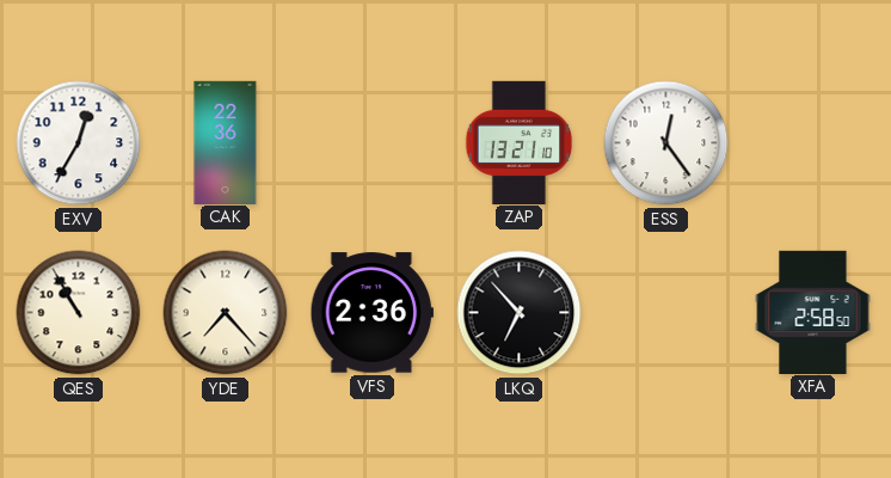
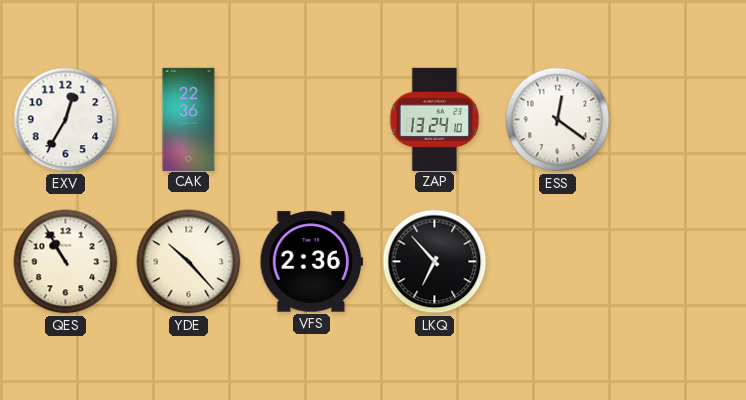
ZAP: 13:21 -> 13:24
ESS: 12:24 -> 12:21
YDE: 7:23 -> 10:23
XFA: 2:58 -> none
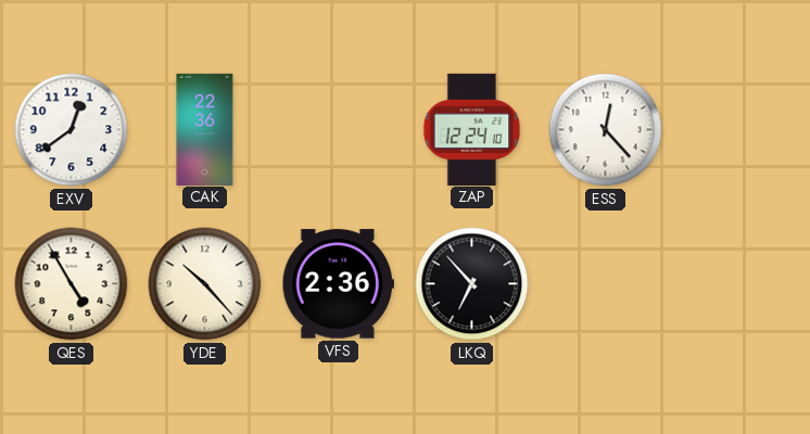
EXV: 12:35 -> 12:39
ZAP: 13:24 -> 12:24
ESS: 12:21 -> 12:23
QES: 10:55 -> 4:55
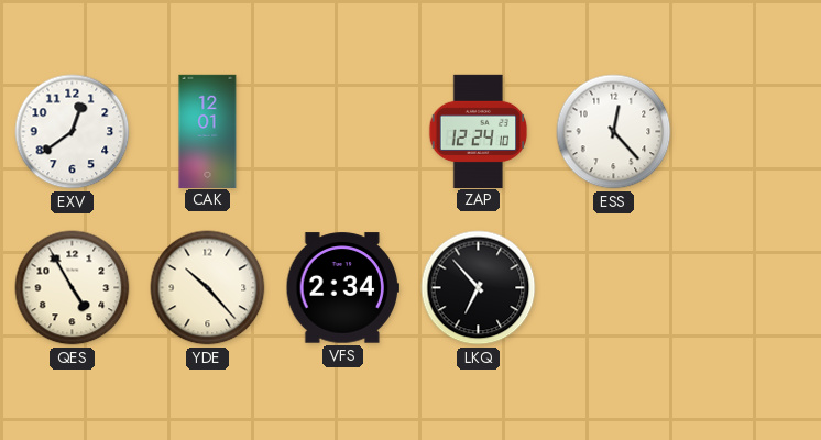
CAK: 22:36 -> 12:01
VFS: 2:36 -> 2:34
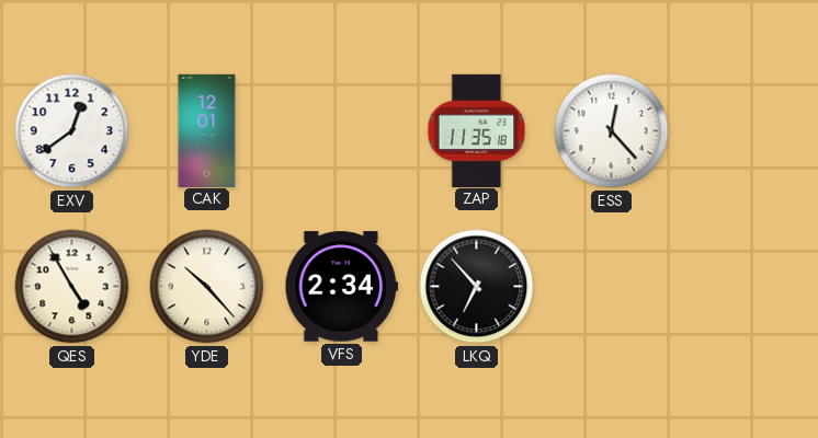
ZAP: 12:24 -> 11:35
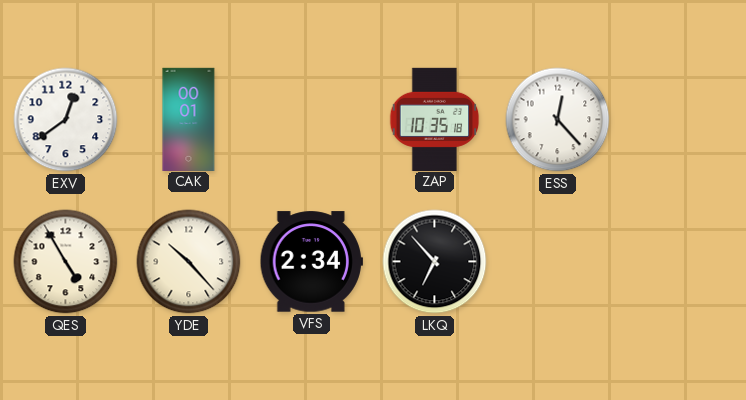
CAK: 12:01 -> 00:01
ZAP: 11:35 -> 10:35
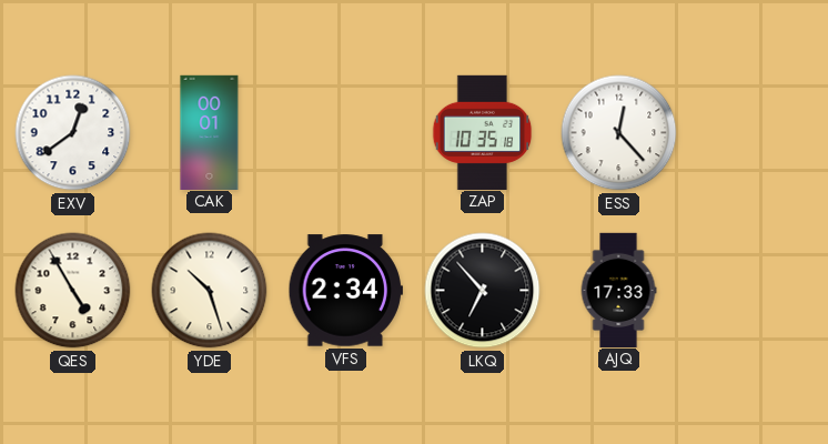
YDE: 10:23 -> 10:27
AJQ: none -> 17:33
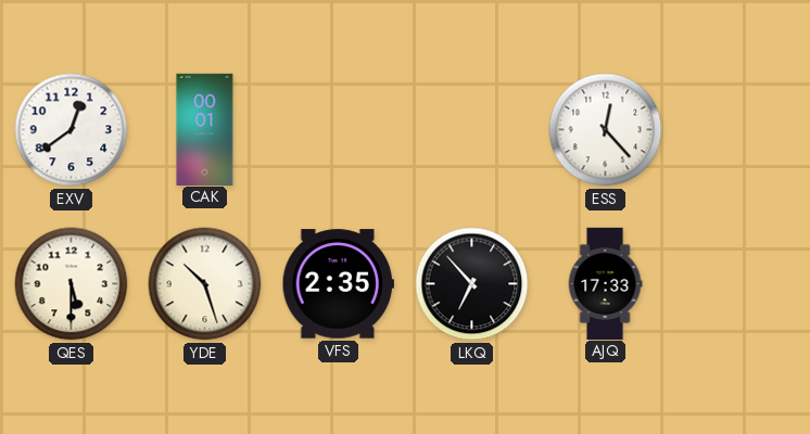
ZAP: 10:35 -> none
QES: 4:55 -> 5:30
VFS: 2:34 -> 2:35
